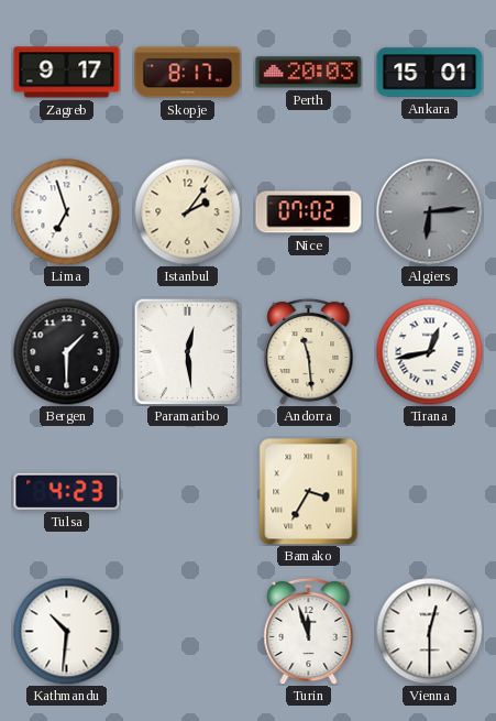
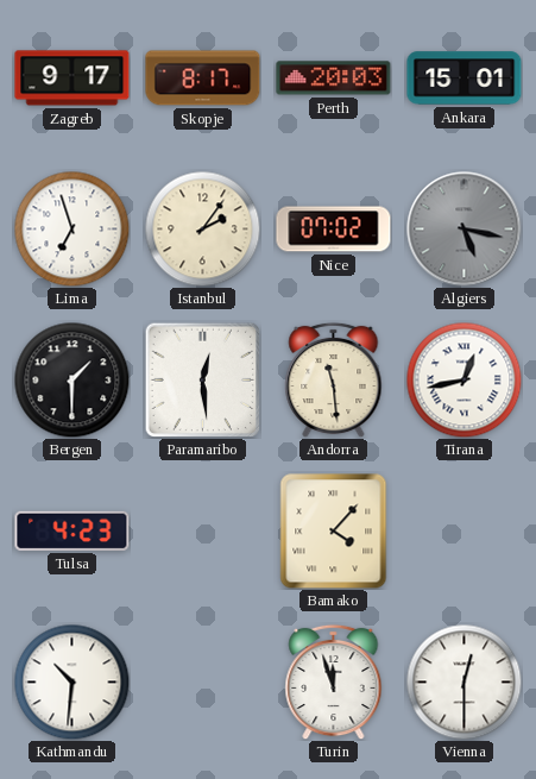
Algiers: 6:14 -> 5:17
Bamako: 3:35 -> 4:07
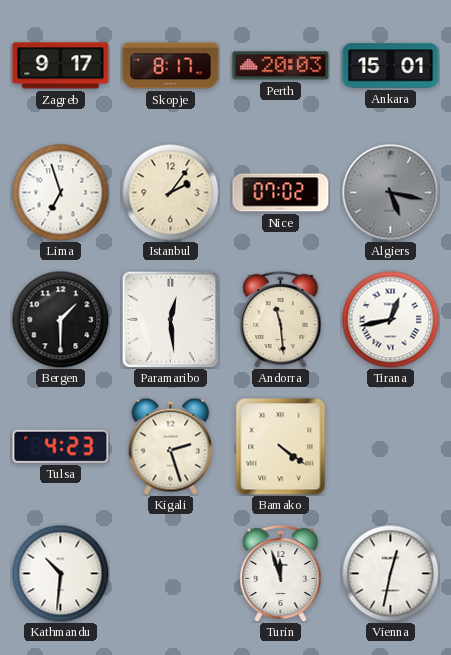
Kigali: none -> 2:27
Bamako: 4:07 -> 4:21
Vienna: 12:30 -> 12:32
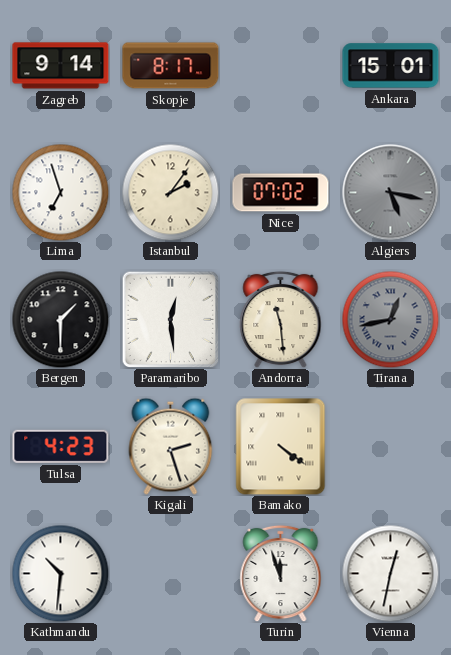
Zagreb: 9:17 -> 9:14
Perth: 20:03 -> none
Tirana dial: white -> grey
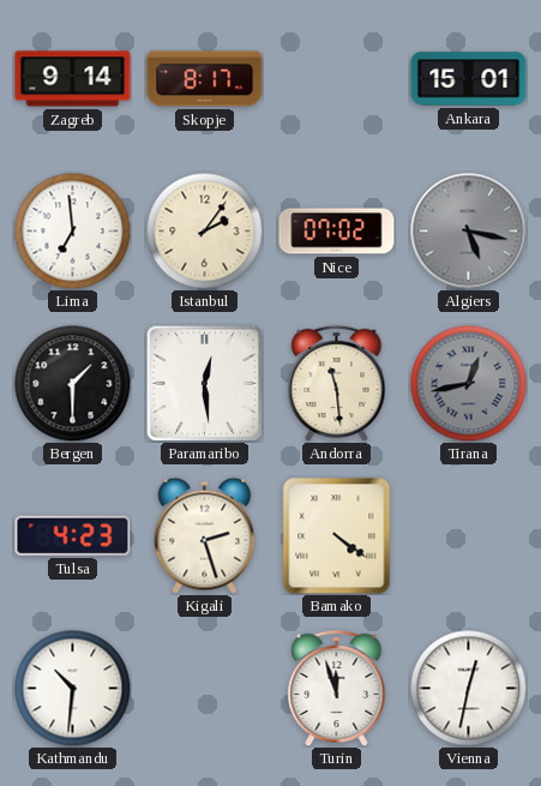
Lima: 6:57 -> 6:59
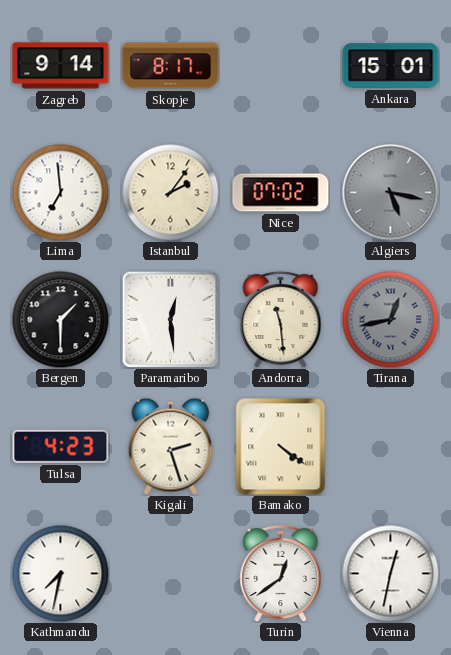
Kathmandu: 10:31 -> 7:32
Turin: 11:57 -> 12:39
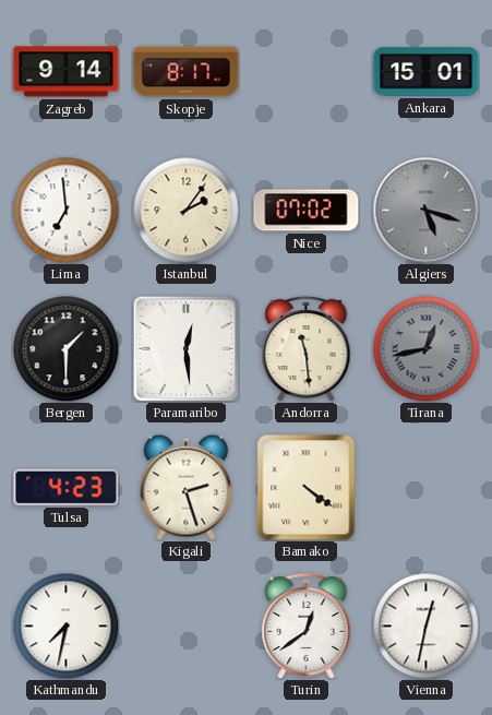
Algiers: 5:17 -> 5:18
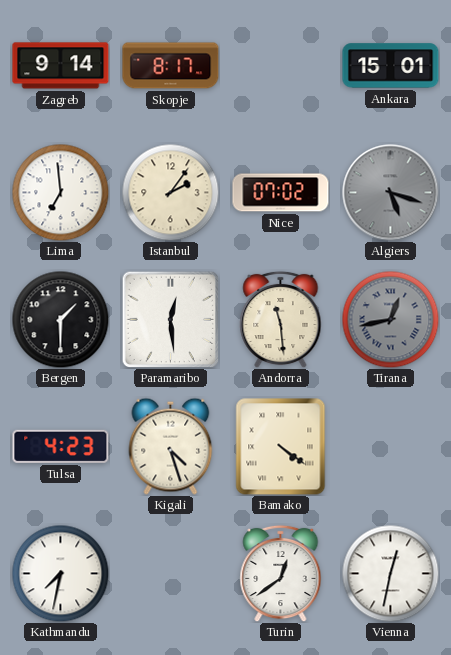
Kigali: 2:27 -> 4:27
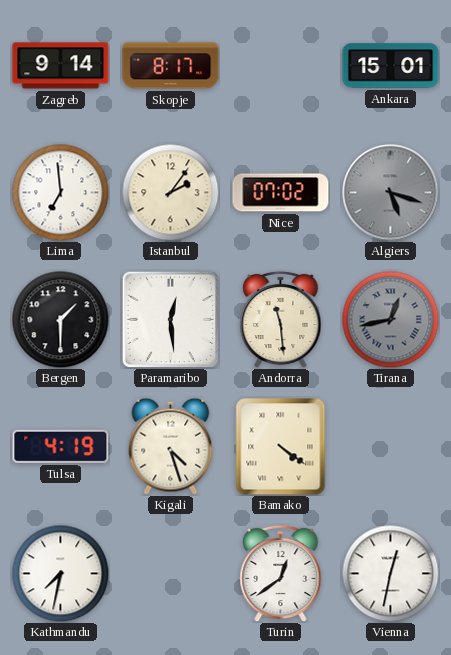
Tulsa: 4:23 -> 4:19
